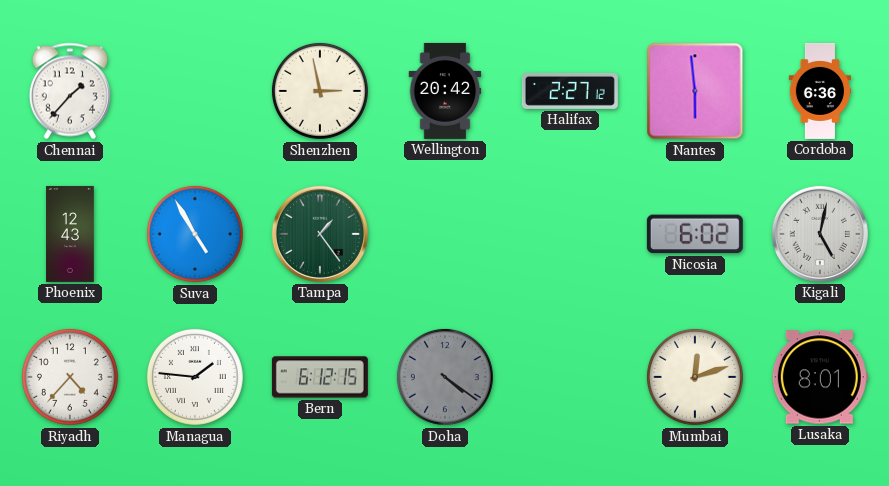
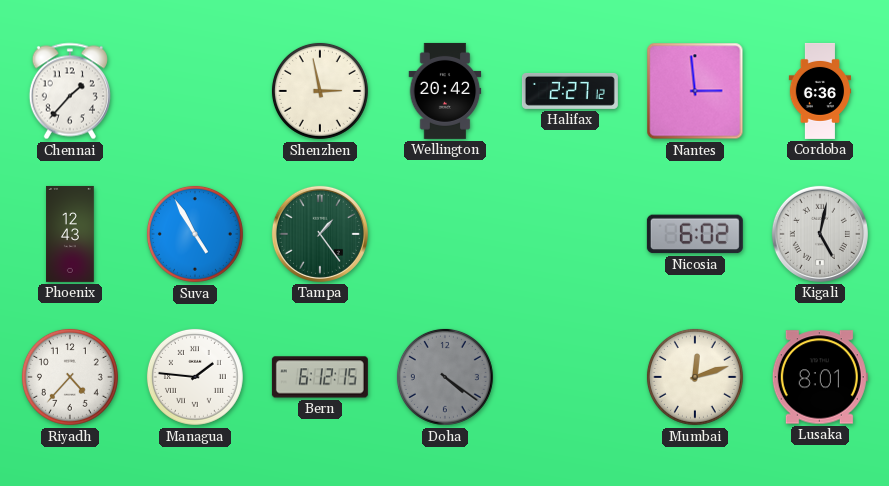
Nantes: 5:59 -> 2:59
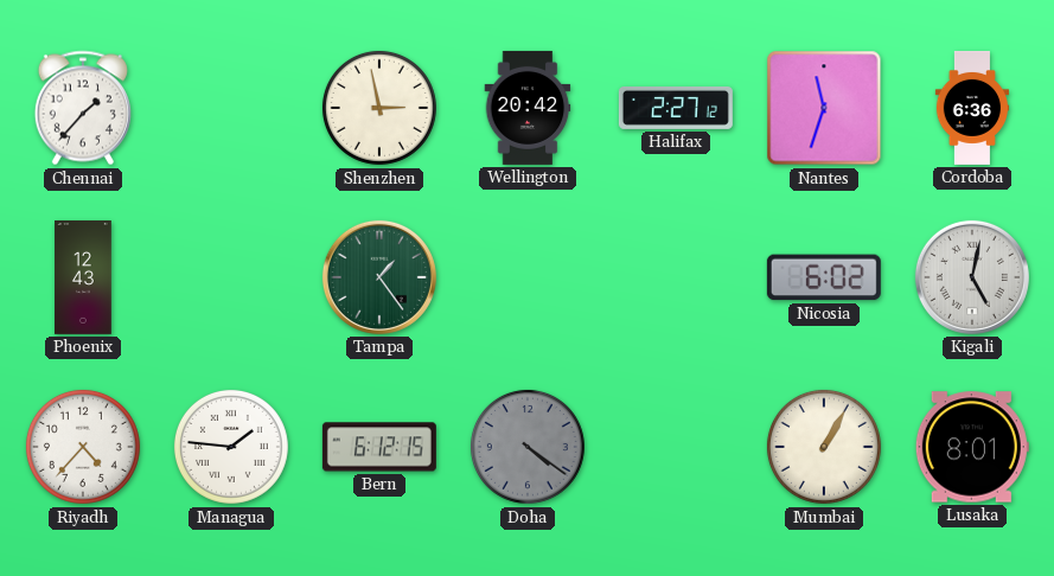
Nantes: 2:59 -> 11:33
Suva: 4:55 -> none
Mumbai: 12:12 -> 1:05
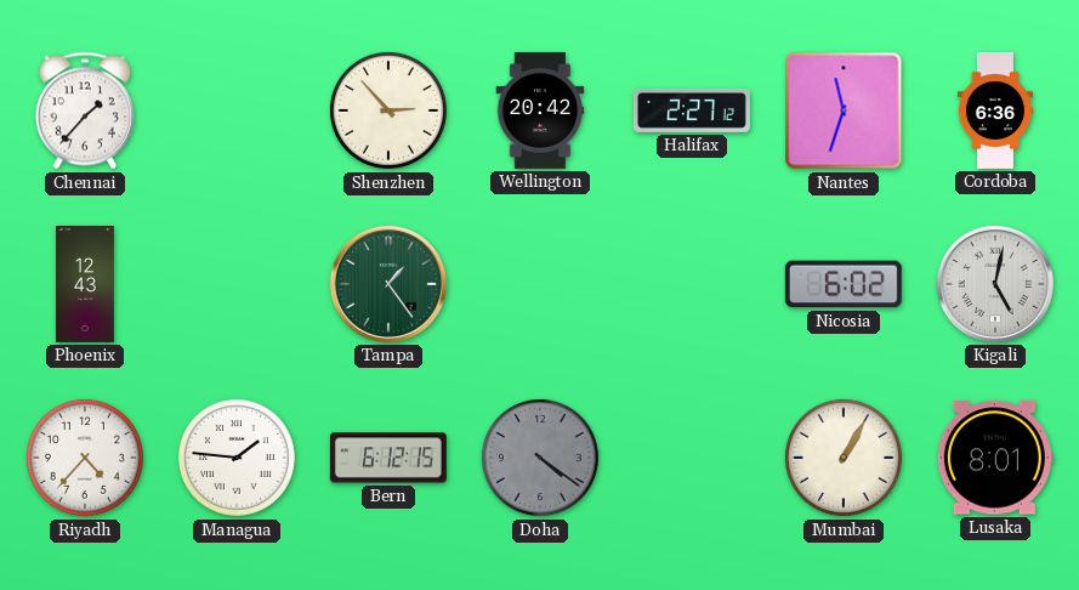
Shenzhen: 2:58 -> 2:53
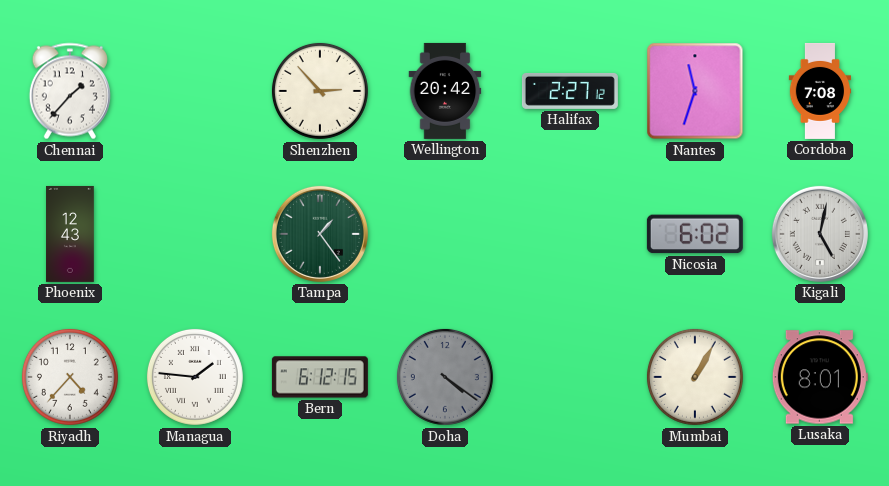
Cordoba: 6:36 -> 7:08
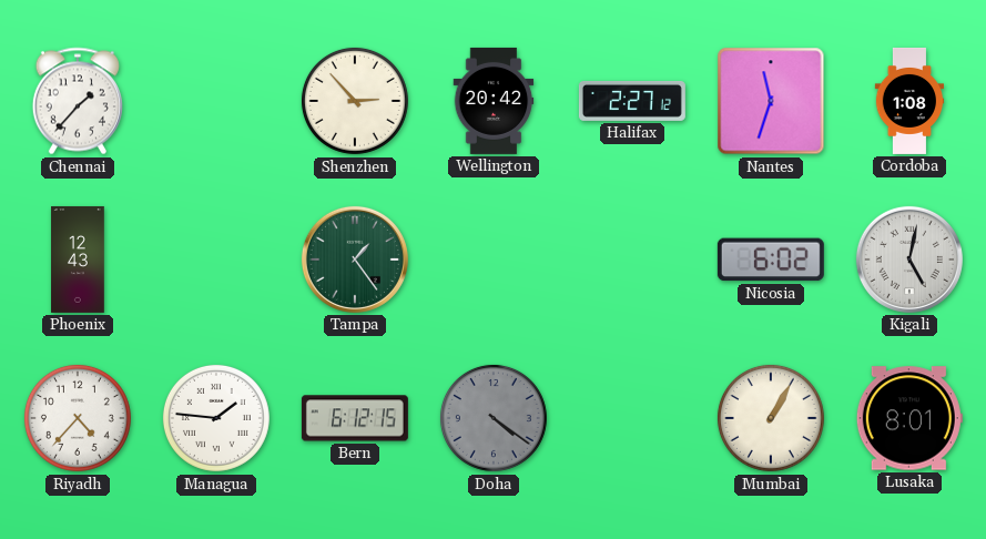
Cordoba: 7:08 -> 1:08
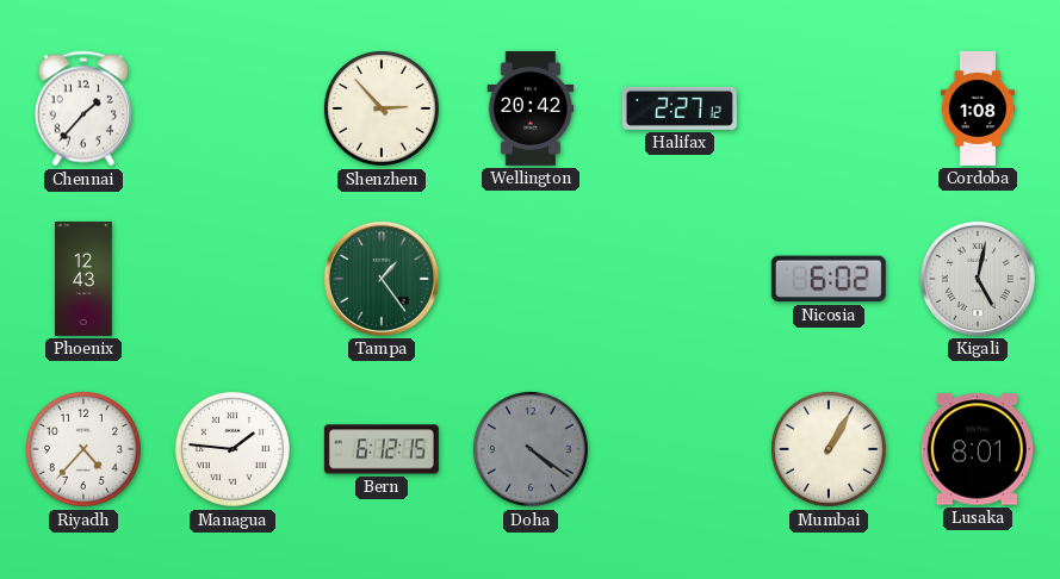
Nantes: 11:33 -> none
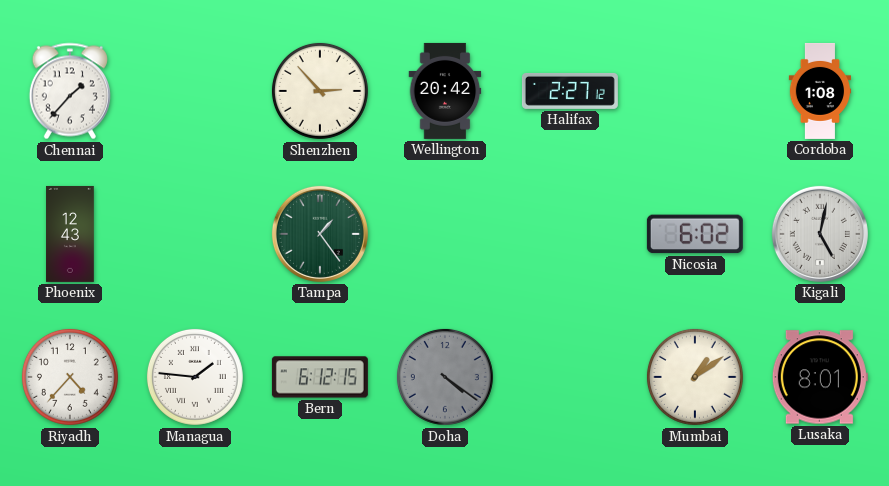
Mumbai: 1:05 -> 1:09
